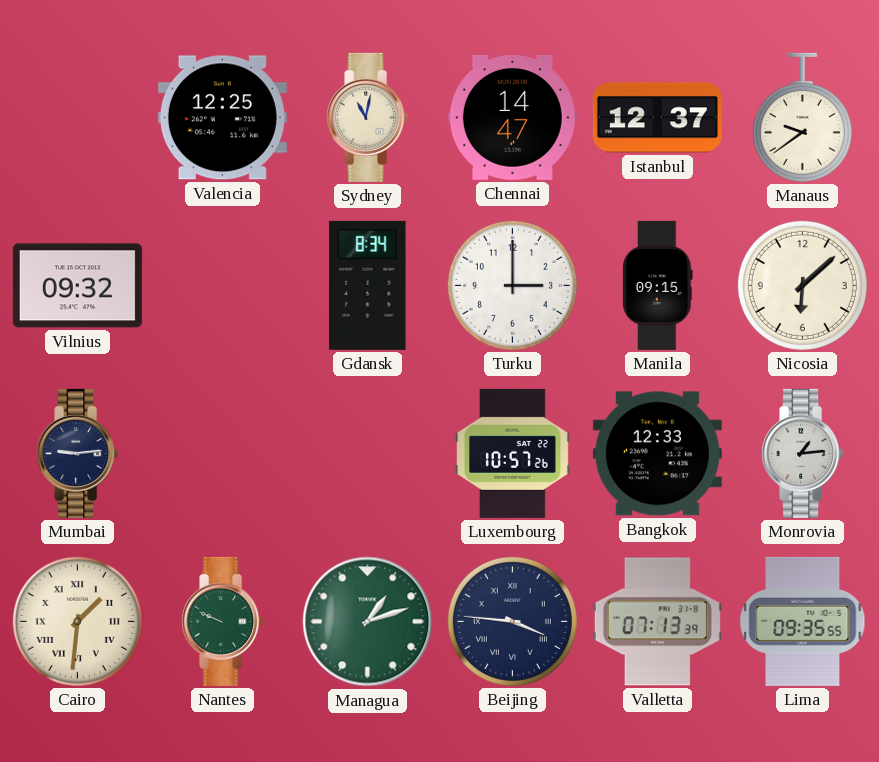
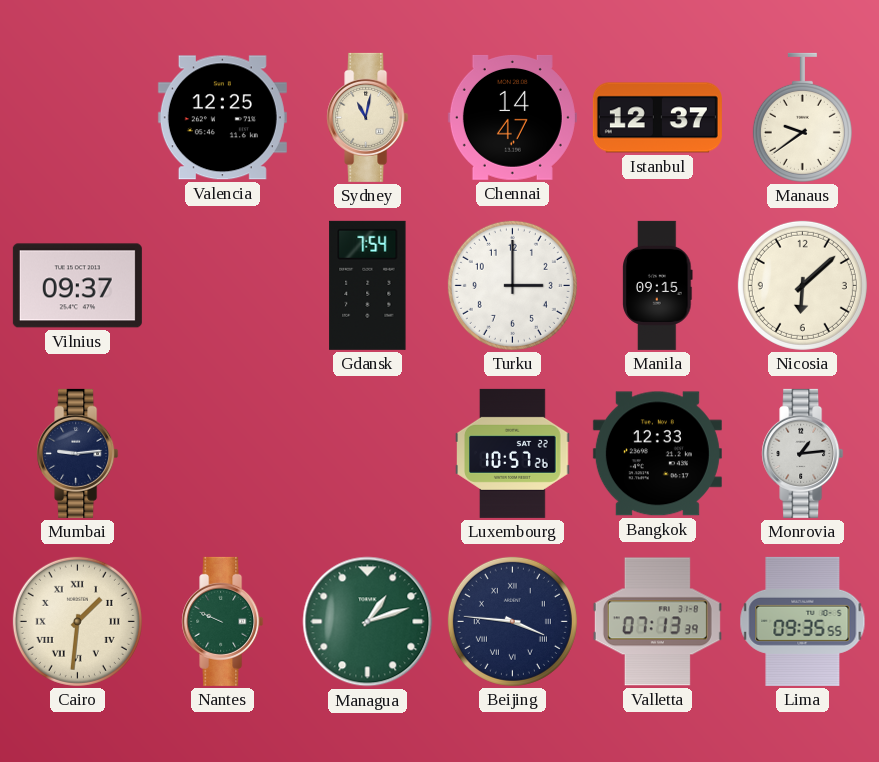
Vilnius: 09:32 -> 09:37
Gdansk: 8:34 -> 7:54
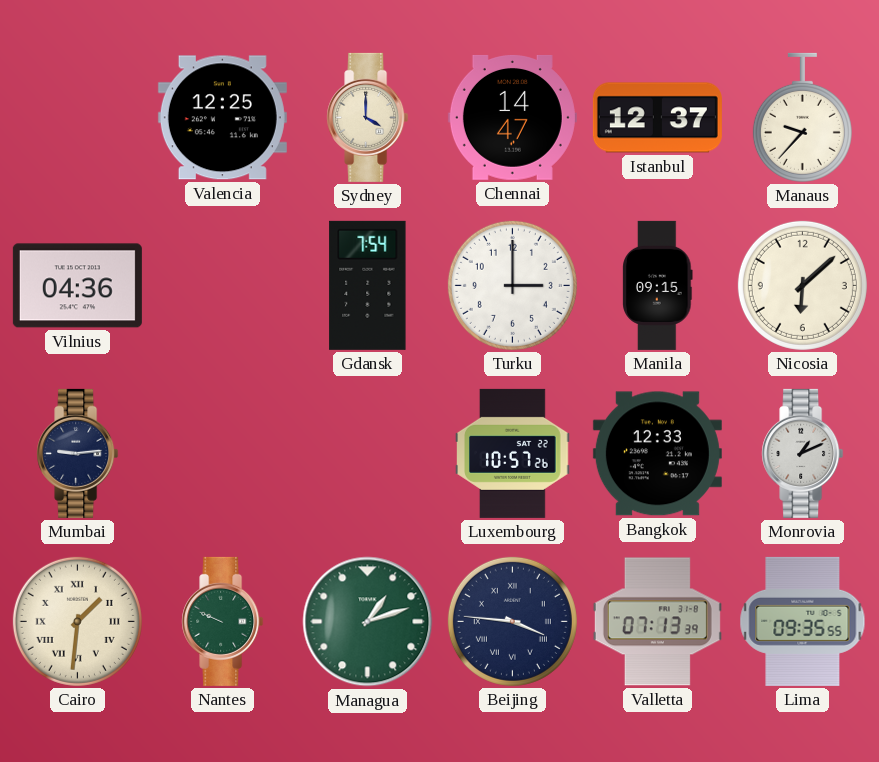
Sydney: 11:02 -> 4:00
Manaus: 9:39 -> 9:37
Vilnius: 09:37 -> 04:36
Monrovia: 1:14 -> 1:11
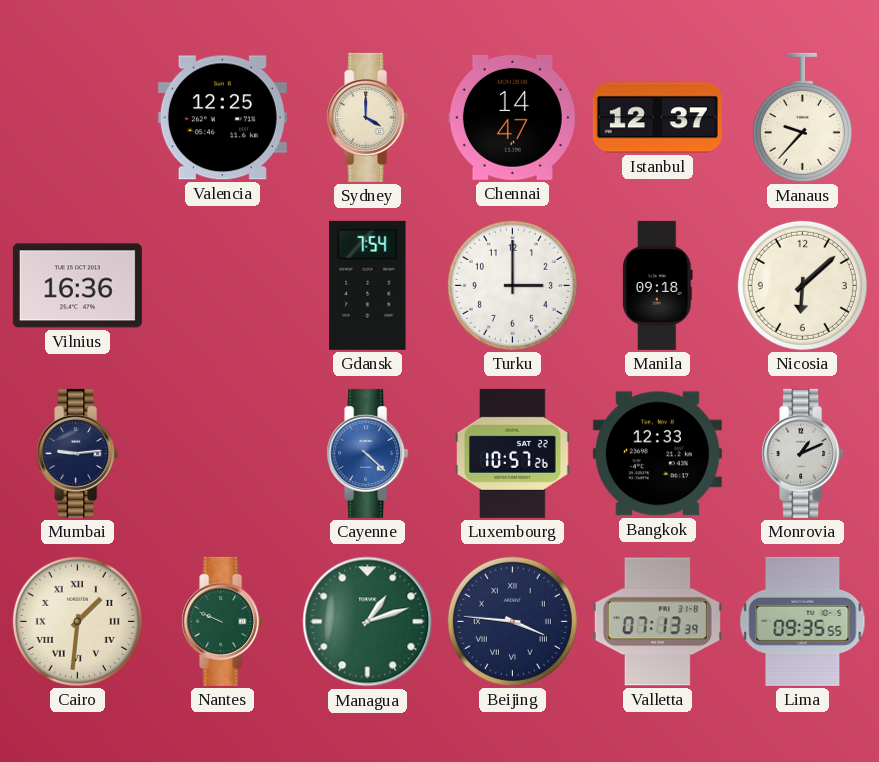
Vilnius: 04:36 -> 16:36
Manila: 09:15 -> 09:18
Cayenne: none -> 4:22
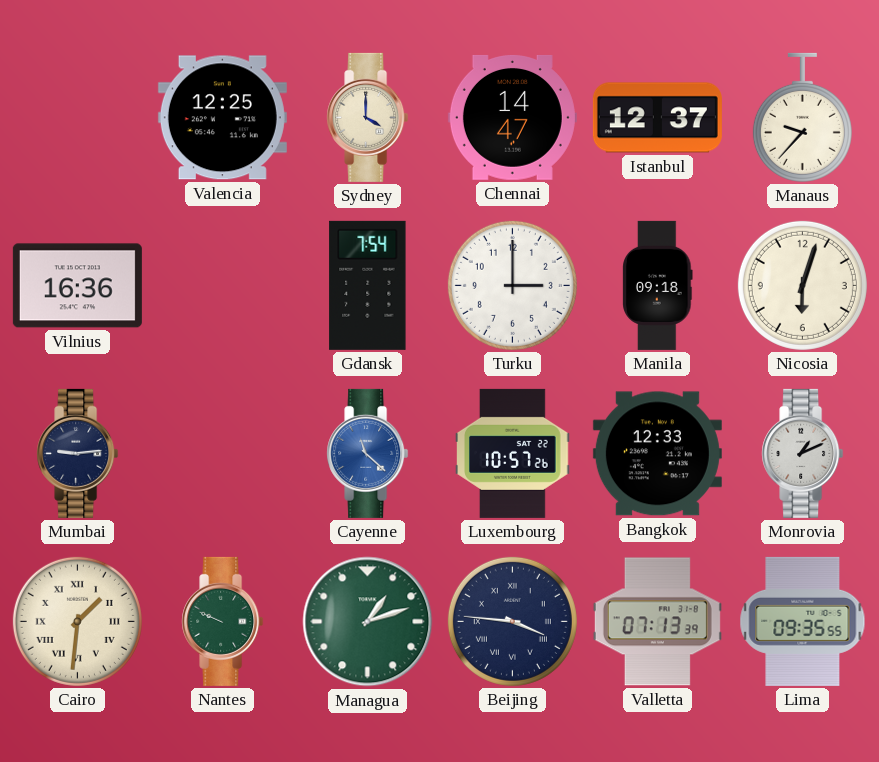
Nicosia: 6:08 -> 6:03
Cayenne: 4:22 -> 11:22
